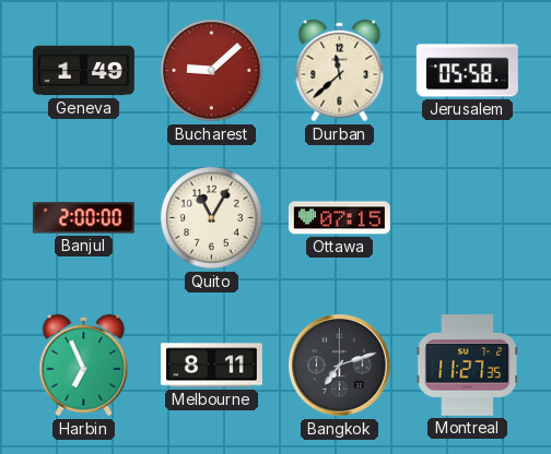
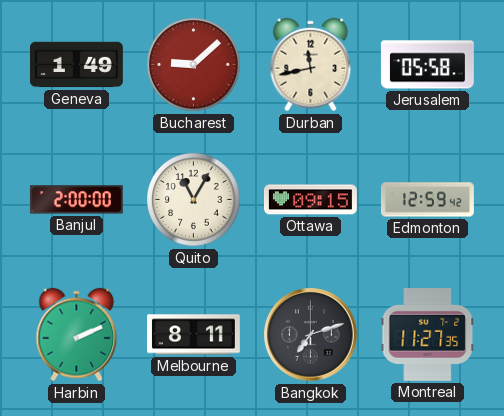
Durban: 11:38 -> 11:43
Ottawa: 07:15 -> 09:15
Edmonton: none -> 12:59
Harbin: 6:56 -> 2:11
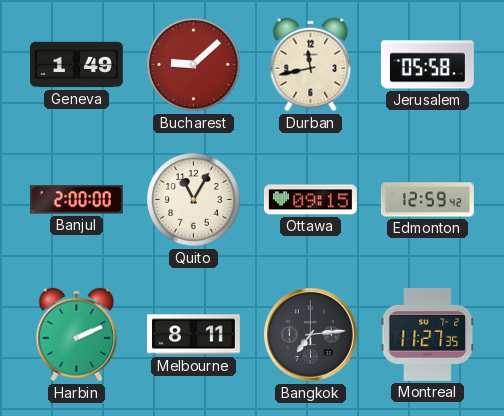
Bangkok: 7:12 -> 7:14
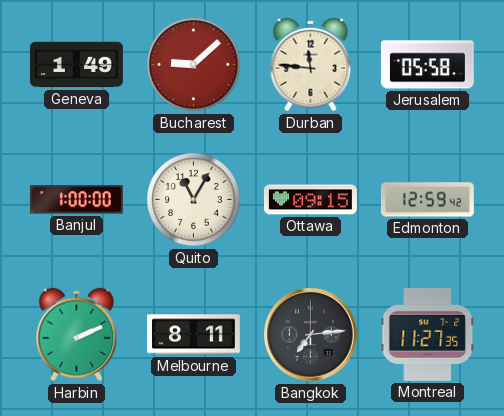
Durban: 11:43 -> 11:46
Banjul: 2:00 -> 1:00
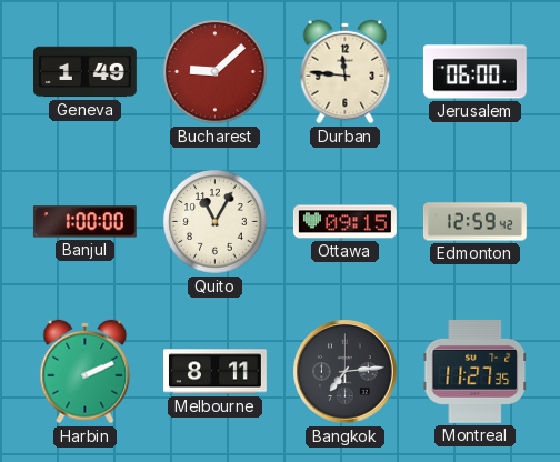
Jerusalem: 05:58 -> 06:00
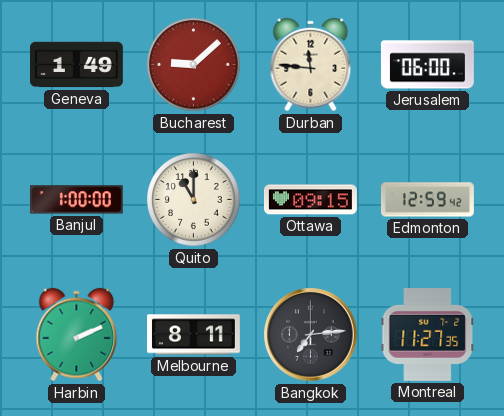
Quito: 11:05 -> 11:00
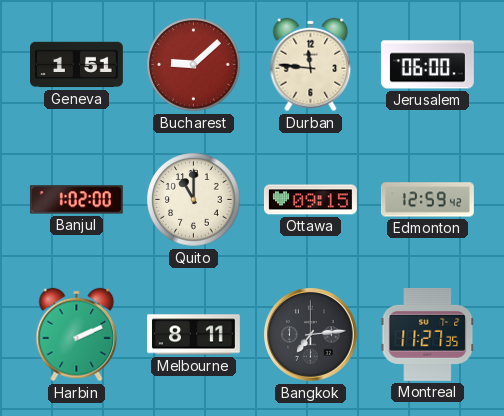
Geneva: 1:49 -> 1:51
Banjul: 1:00 -> 1:02
